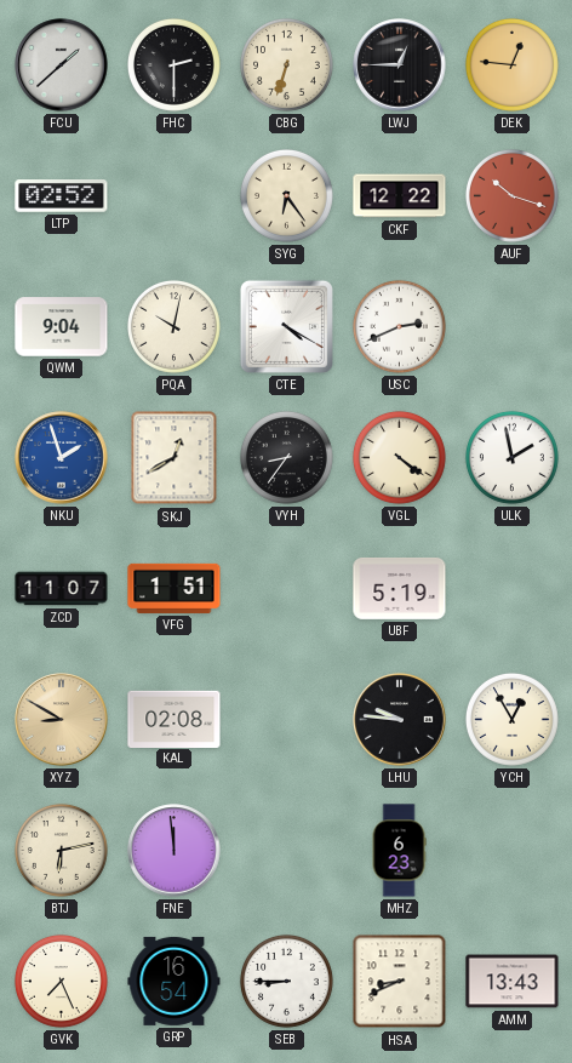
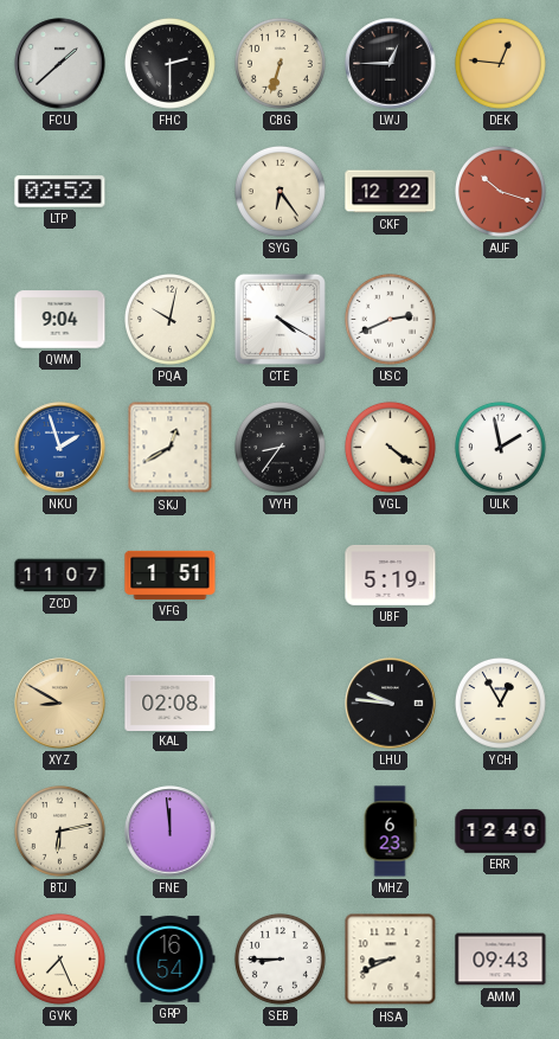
ERR: none -> 12:40
AMM: 13:43 -> 09:43
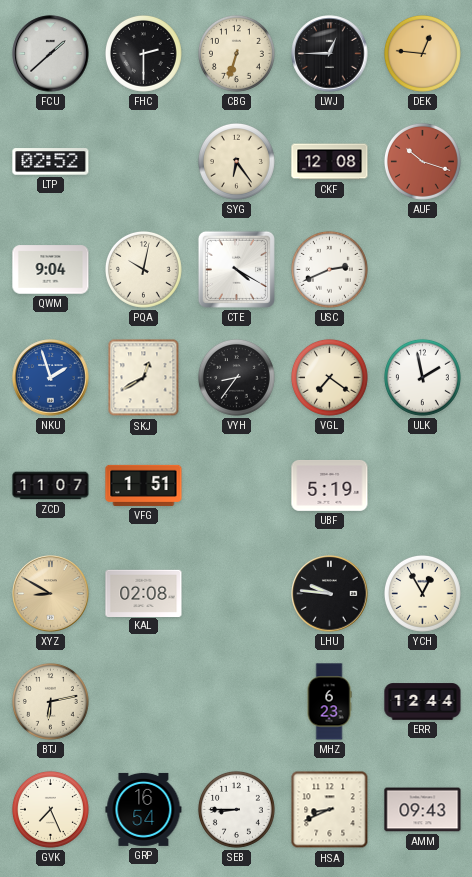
CKF: 12:22 -> 12:08
VGL: 4:21 -> 7:21
FNE: 11:59 -> none
ERR: 12:40 -> 12:44
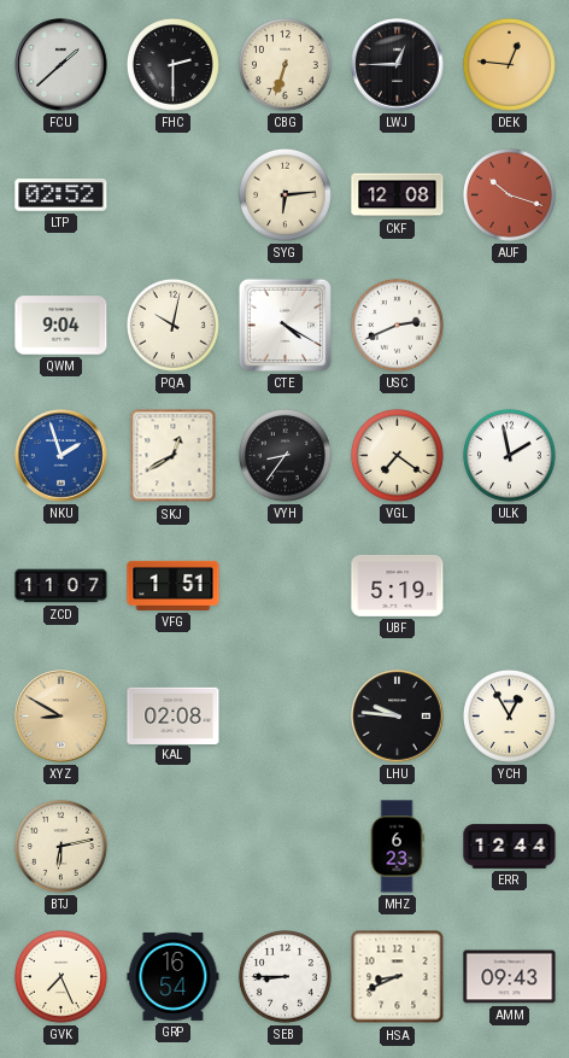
SYG: 6:24 -> 6:14
